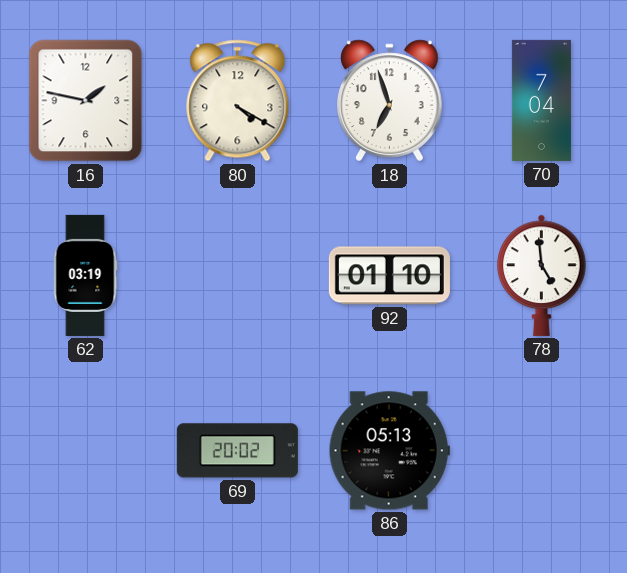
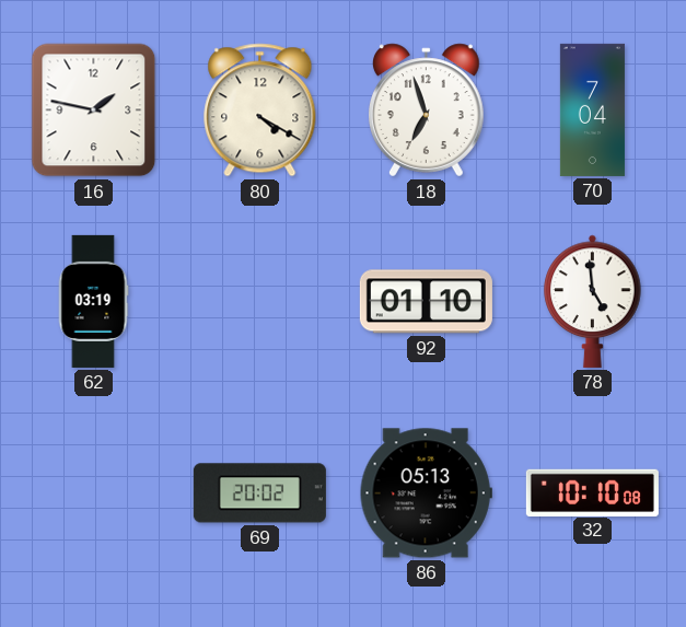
32: none -> 10:10
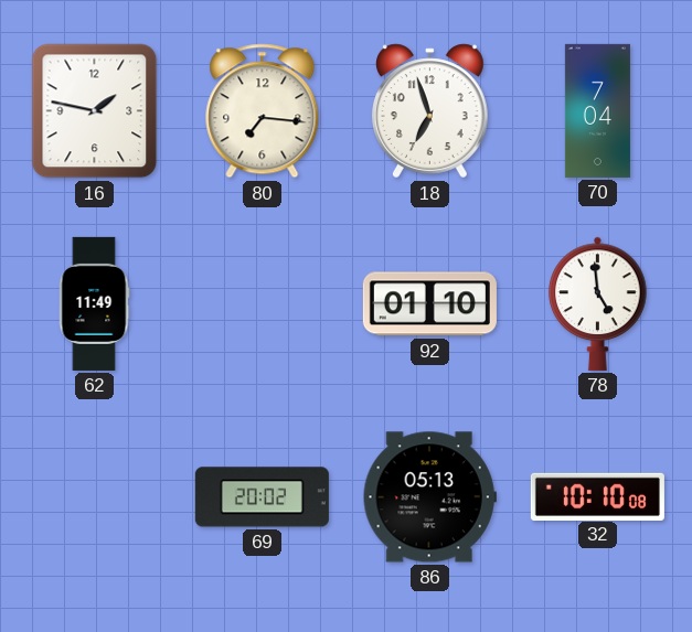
80: 4:20 -> 7:16
62: 03:19 -> 11:49
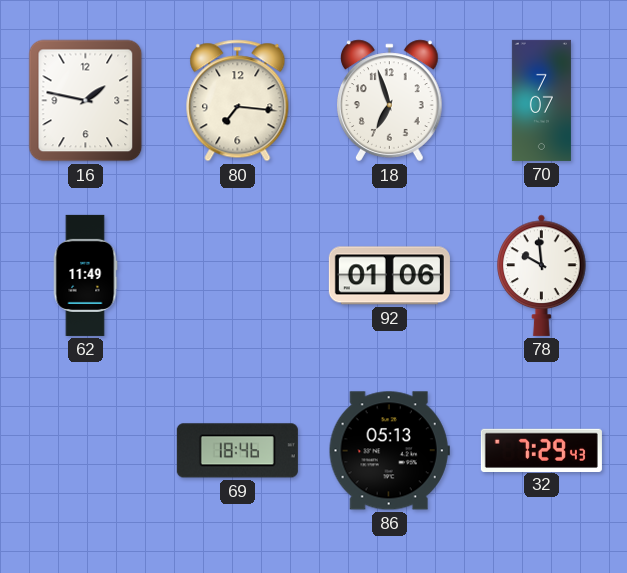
70: 7:04 -> 7:07
92: 01:10 -> 01:06
78: 4:59 -> 9:59
69: 20:02 -> 18:46
32: 10:10 -> 7:29
